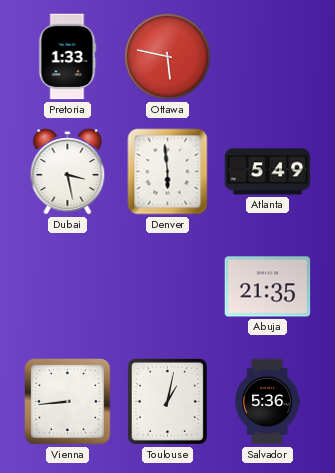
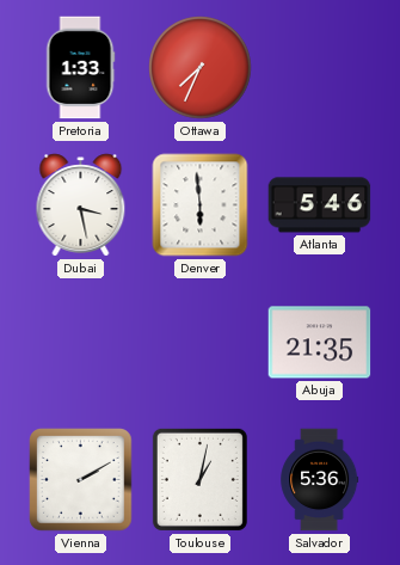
Ottawa: 5:47 -> 7:34
Atlanta: 5:49 -> 5:46
Vienna: 8:44 -> 2:10
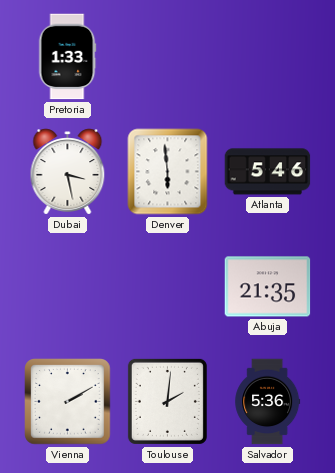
Ottawa: 7:34 -> none
Toulouse: 1:02 -> 2:01
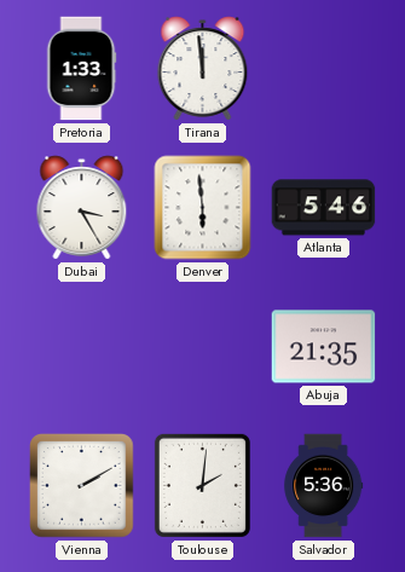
Tirana: none -> 11:59
Dubai: 3:28 -> 3:25
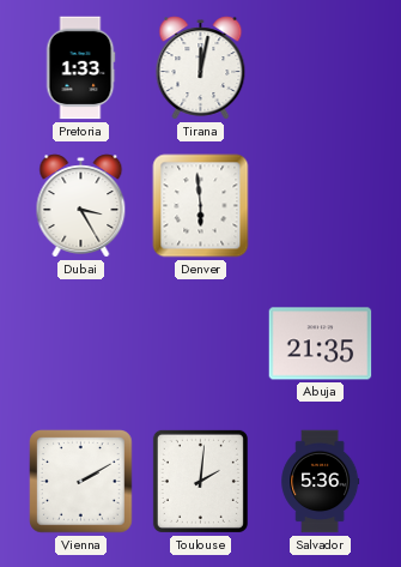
Tirana: 11:59 -> 12:02
Atlanta: 5:46 -> none
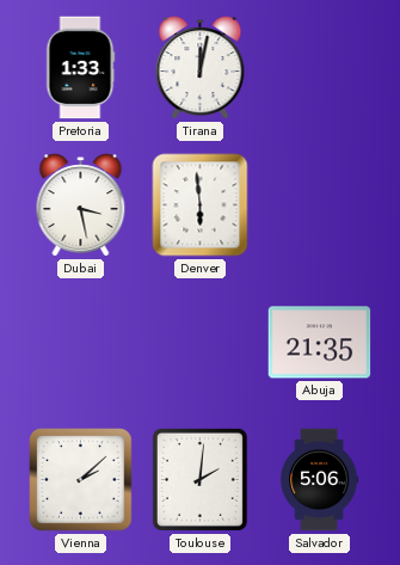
Dubai: 3:25 -> 3:28
Vienna: 2:10 -> 2:08
Salvador: 5:36 -> 5:06
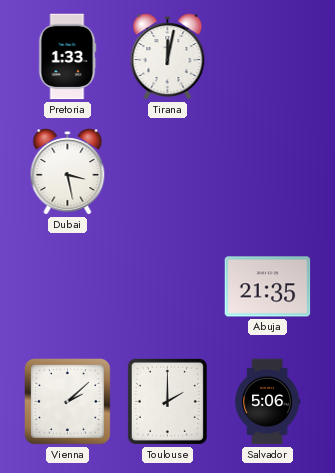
Denver: 5:59 -> none
Toulouse: 2:01 -> 2:00
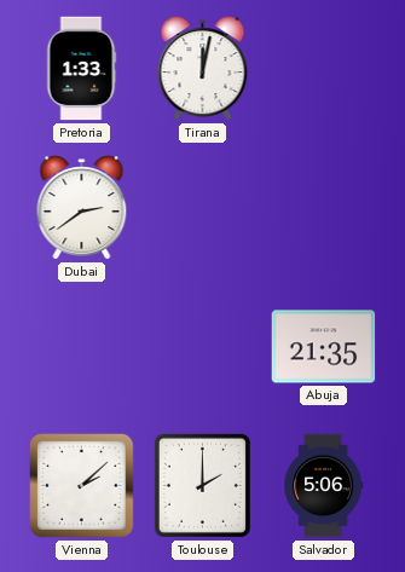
Dubai: 3:28 -> 2:39
